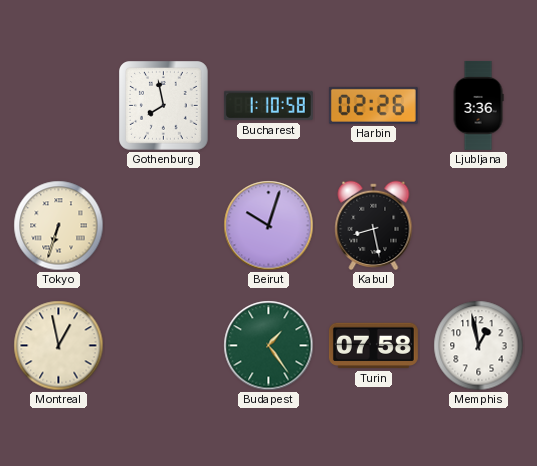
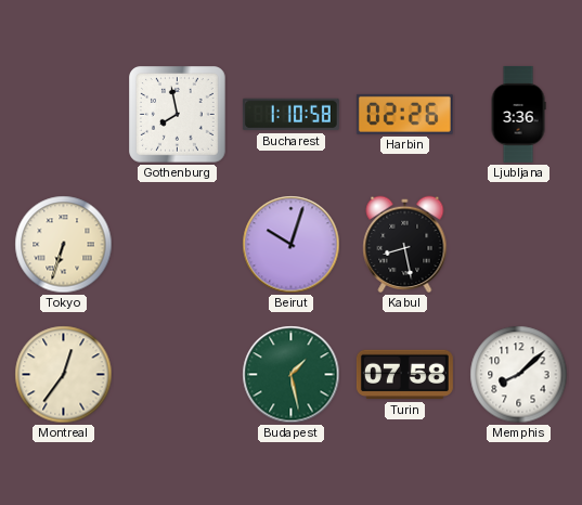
Montreal: 12:58 -> 12:36
Budapest: 1:24 -> 1:28
Memphis: 12:58 -> 8:08
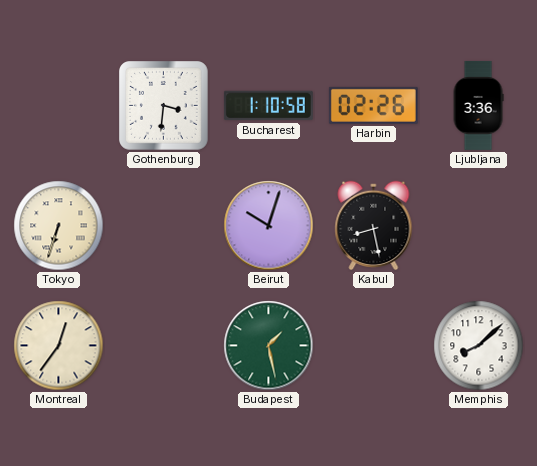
Gothenburg: 7:58 -> 3:31
Turin: 07:58 -> none
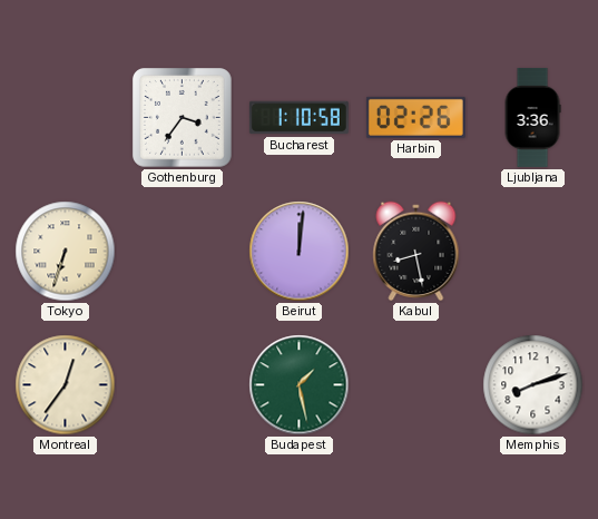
Gothenburg: 3:31 -> 3:36
Beirut: 10:03 -> 12:01
Memphis: 8:08 -> 8:12
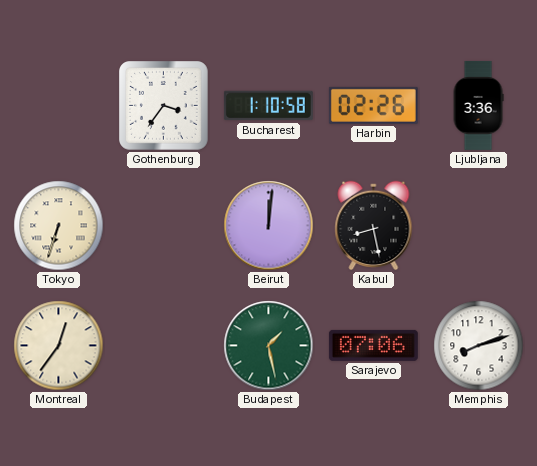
Sarajevo: none -> 07:06
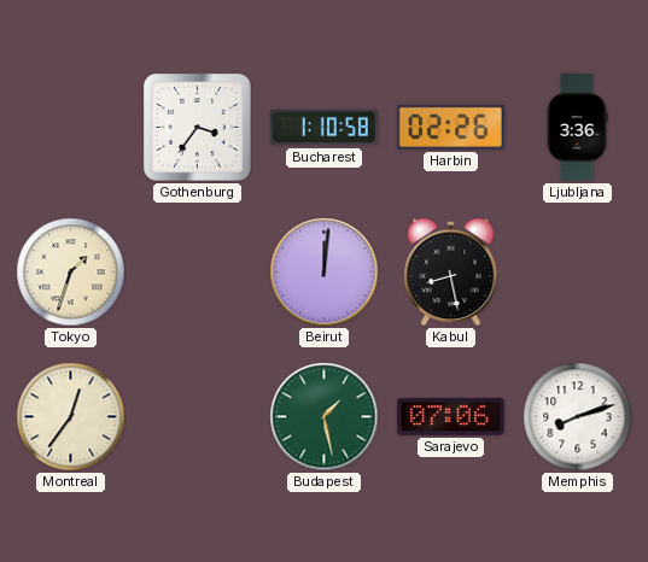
Tokyo: 6:33 -> 1:33
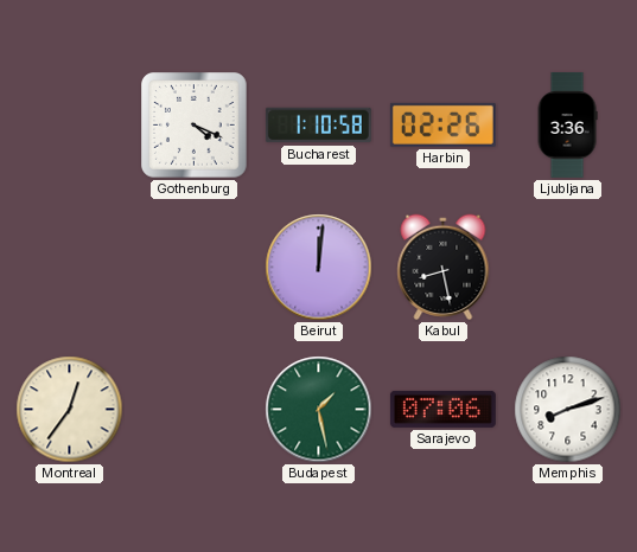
Gothenburg: 3:36 -> 4:19
Tokyo: 1:33 -> none
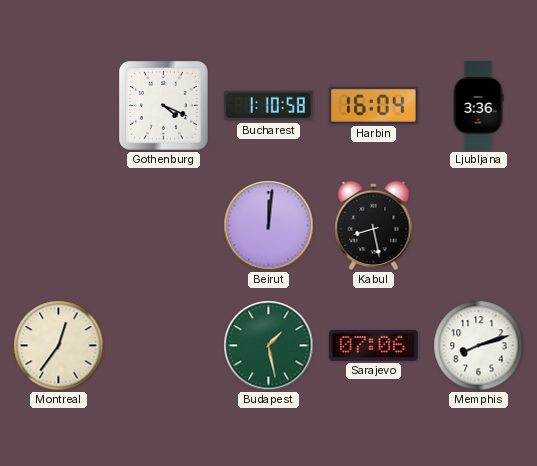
Harbin: 02:26 -> 16:04
